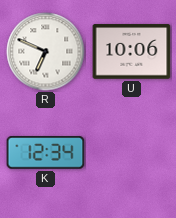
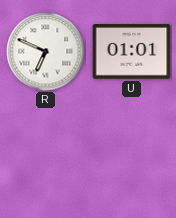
U: 10:06 -> 01:01
K: 12:34 -> none
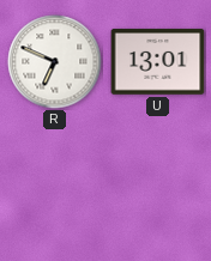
U: 01:01 -> 13:01
